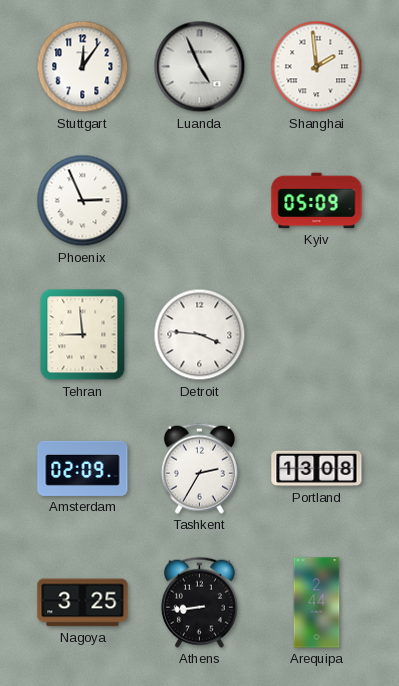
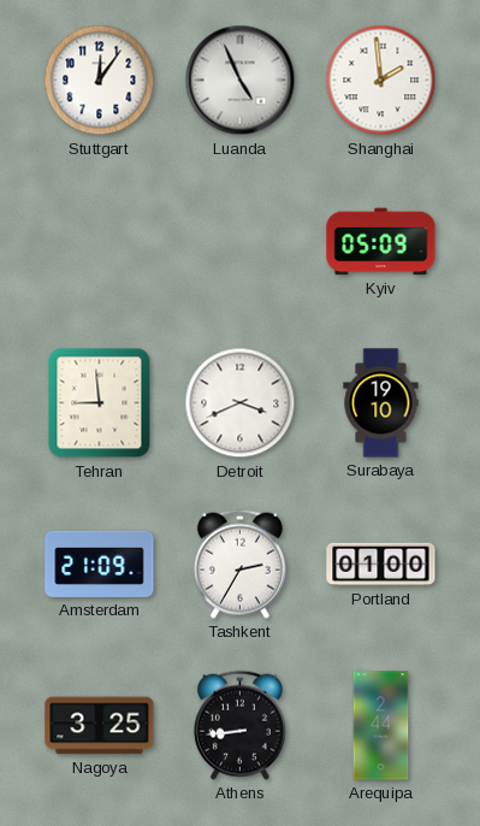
Phoenix: 2:56 -> none
Detroit: 3:46 -> 3:41
Surabaya: none -> 19:10
Amsterdam: 02:09 -> 21:09
Portland: 13:08 -> 01:00
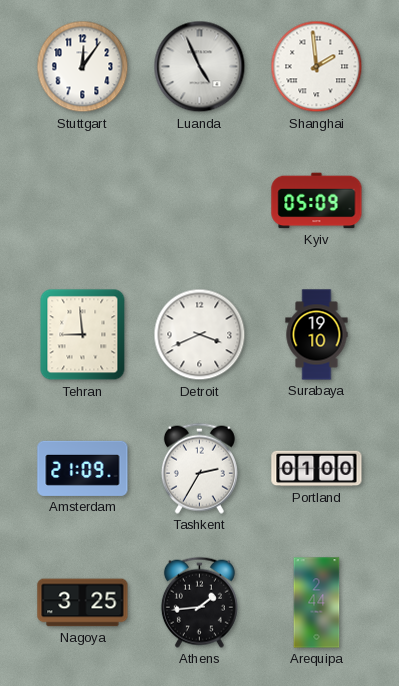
Athens: 8:44 -> 1:44
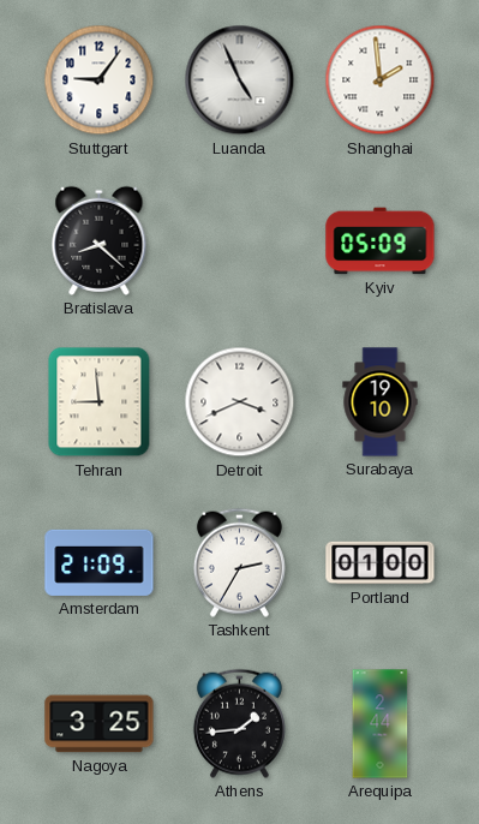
Stuttgart: 12:06 -> 9:06
Bratislava: none -> 8:22
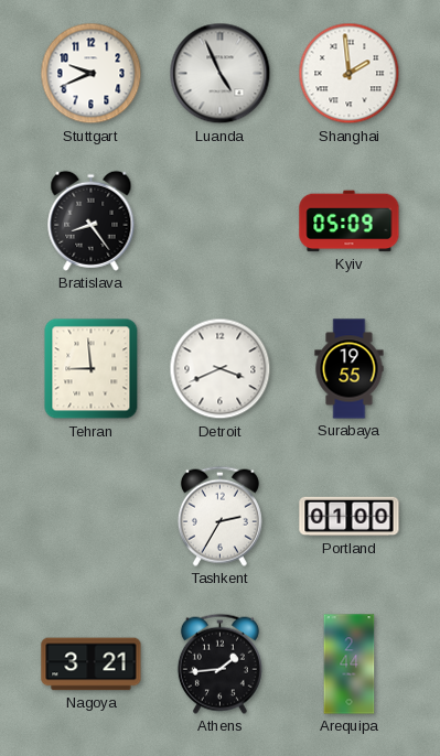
Stuttgart: 9:06 -> 9:41
Bratislava: 8:22 -> 8:24
Surabaya: 19:10 -> 19:55
Amsterdam: 21:09 -> none
Nagoya: 3:25 -> 3:21
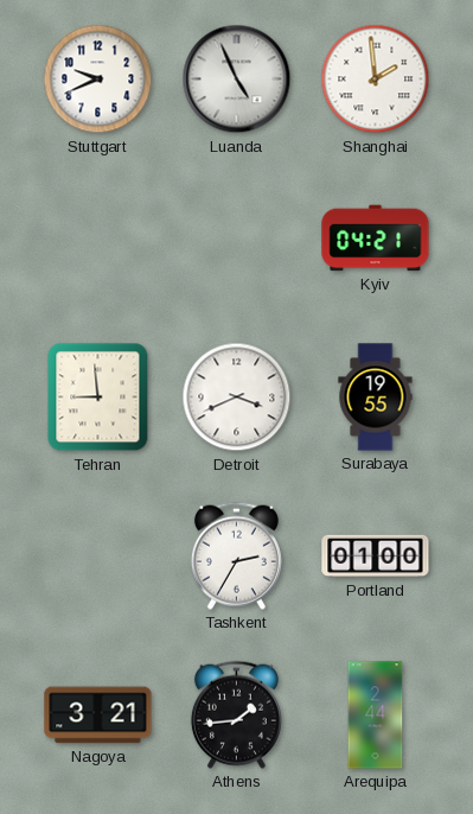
Bratislava: 8:24 -> none
Kyiv: 05:09 -> 04:21
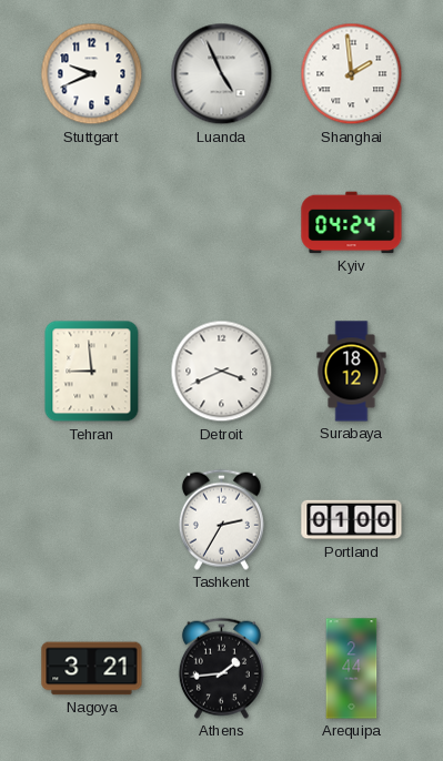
Kyiv: 04:21 -> 04:24
Surabaya: 19:55 -> 18:12
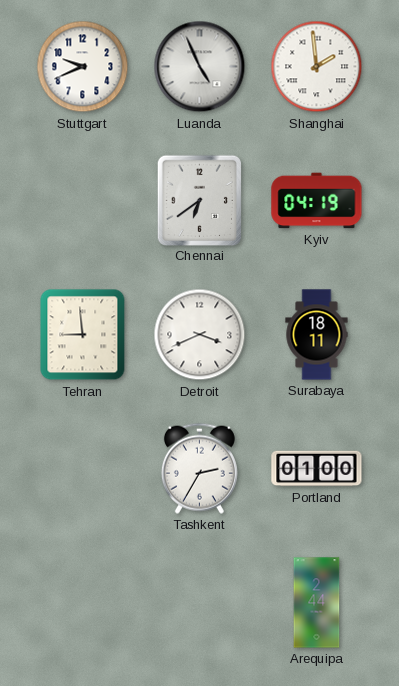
Chennai: none -> 6:39
Kyiv: 04:24 -> 04:19
Surabaya: 18:12 -> 18:11
Nagoya: 3:21 -> none
Athens: 1:44 -> none
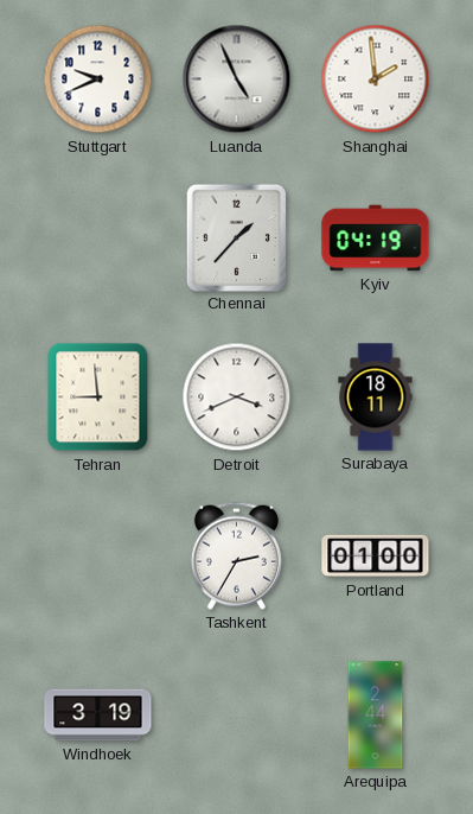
Chennai: 6:39 -> 1:37
Windhoek: none -> 3:19
